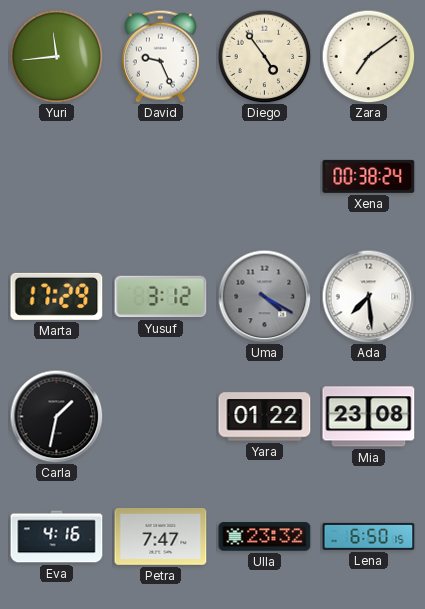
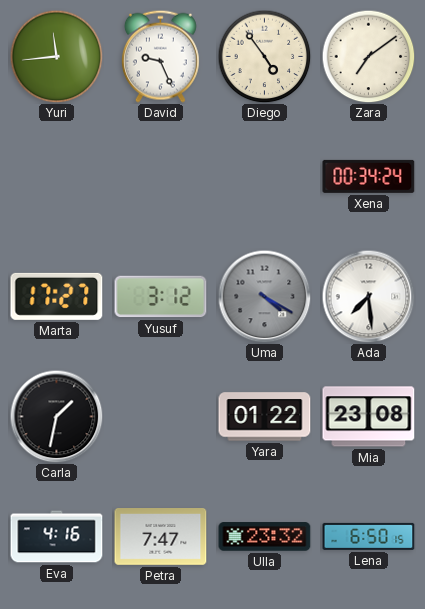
Xena: 00:38 -> 00:34
Marta: 17:29 -> 17:27
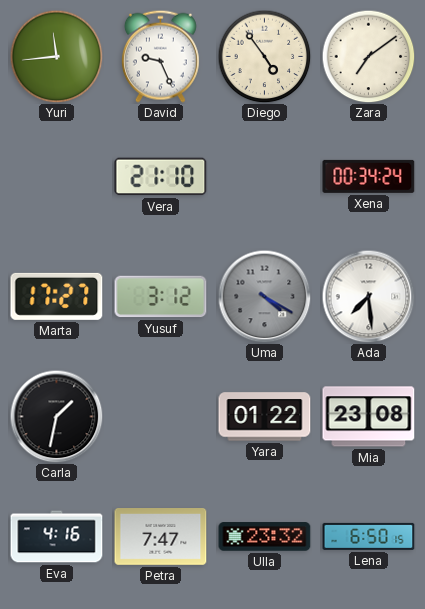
Vera: none -> 21:10
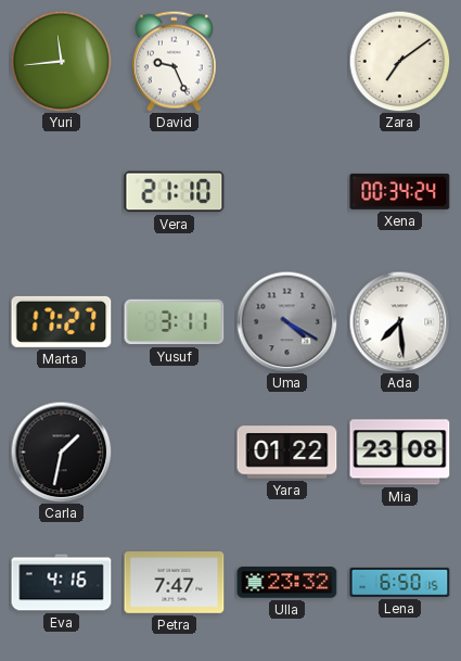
Diego: 4:54 -> none
Yusuf: 3:12 -> 3:11
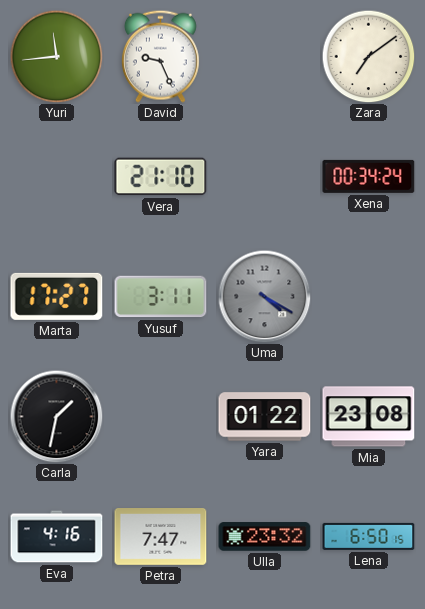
Ada: 7:29 -> none
